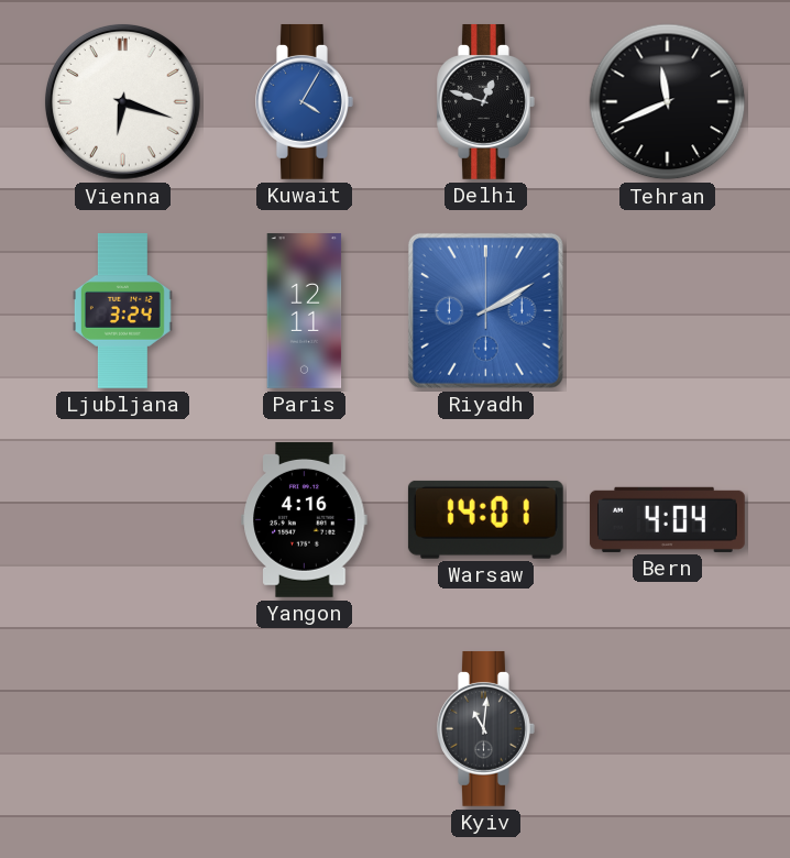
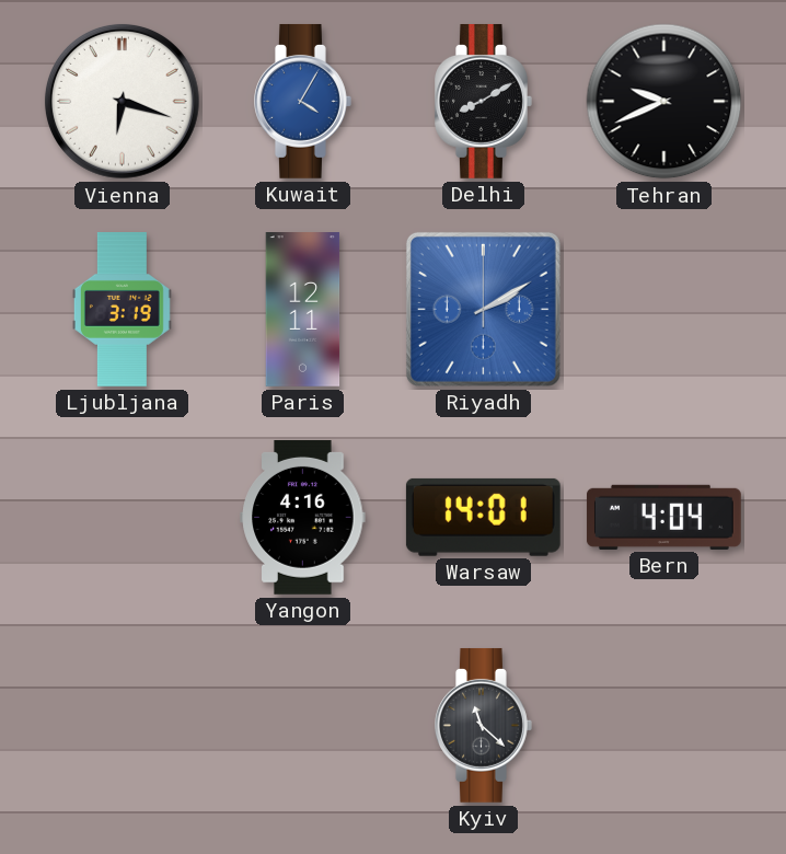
Delhi: 12:48 -> 8:10
Tehran: 11:41 -> 9:41
Ljubljana: 3:24 -> 3:19
Kyiv: 11:01 -> 11:22
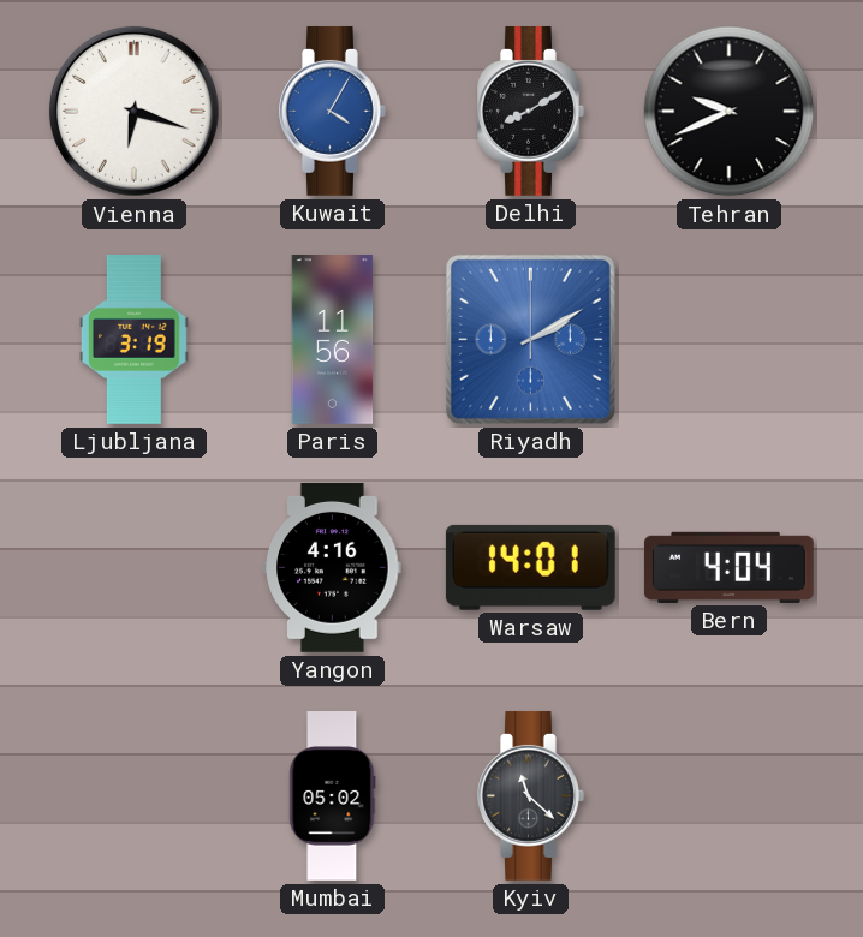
Paris: 12:11 -> 11:56
Mumbai: none -> 05:02
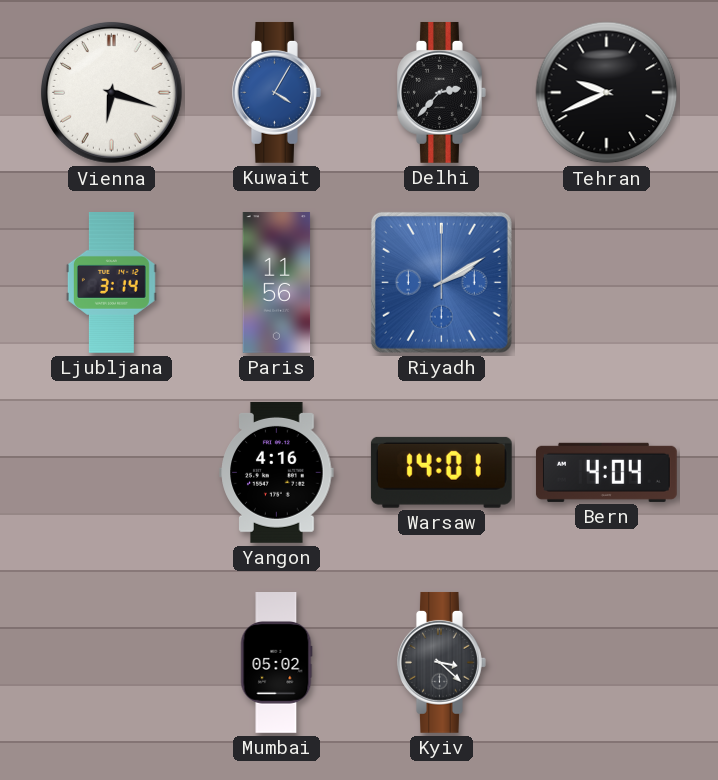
Delhi: 8:10 -> 2:37
Ljubljana: 3:19 -> 3:14
Kyiv: 11:22 -> 3:22
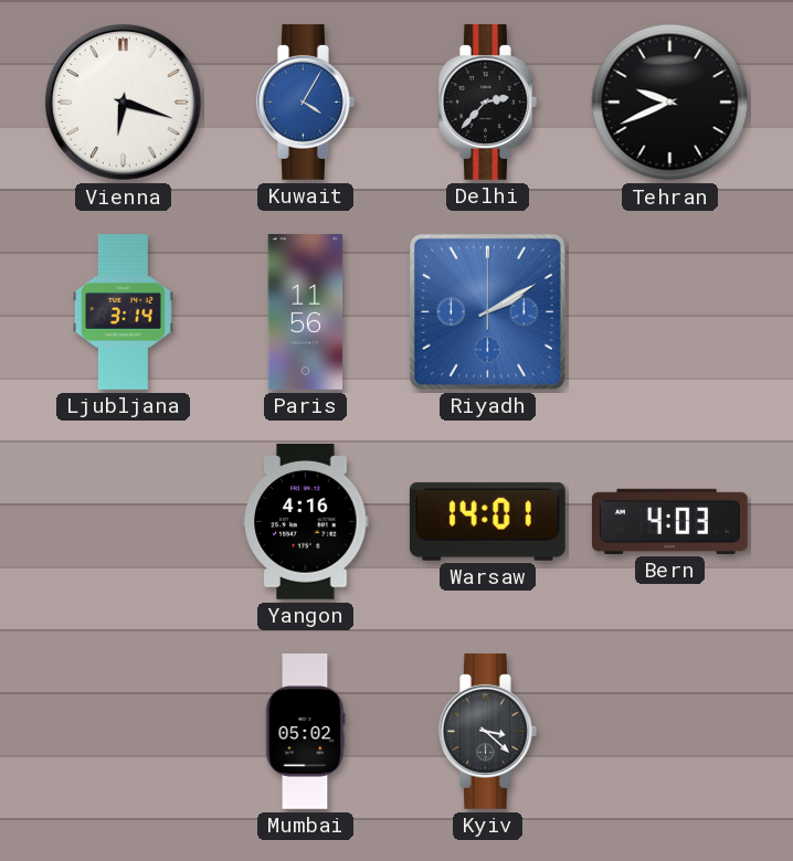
Bern: 4:04 -> 4:03
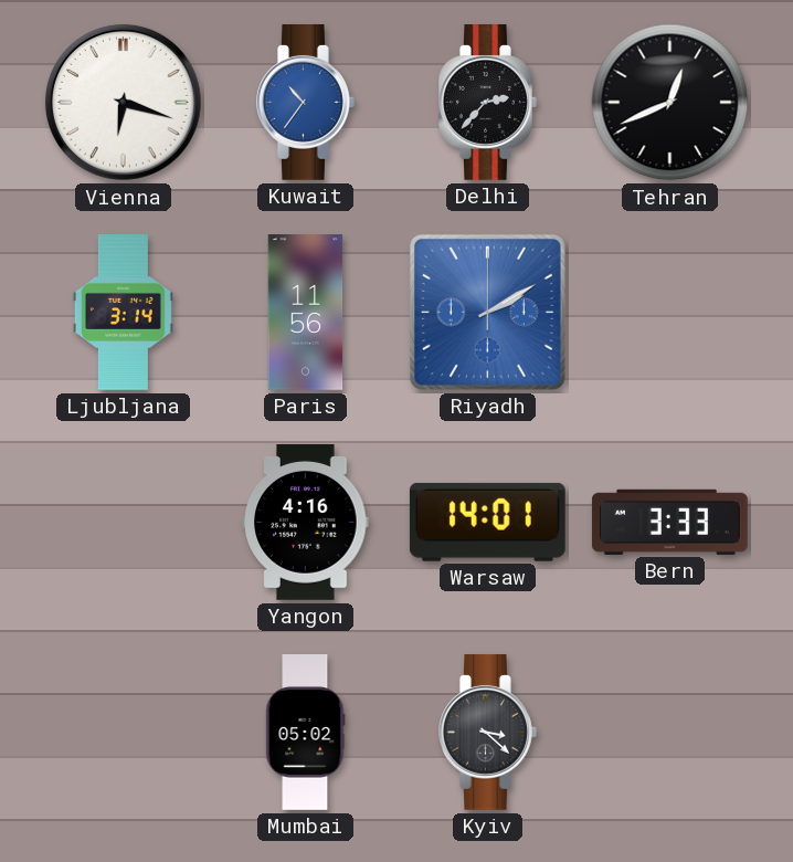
Kuwait: 4:05 -> 10:36
Tehran: 9:41 -> 12:41
Bern: 4:03 -> 3:33
